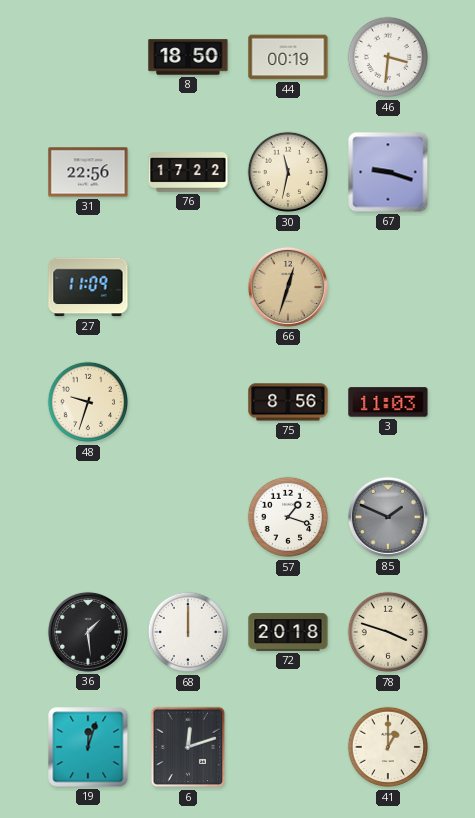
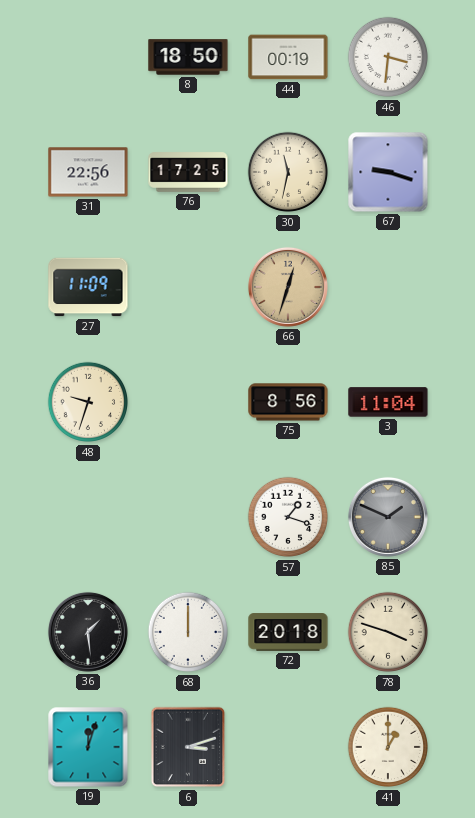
76: 17:22 -> 17:25
3: 11:03 -> 11:04
6: 12:12 -> 3:12
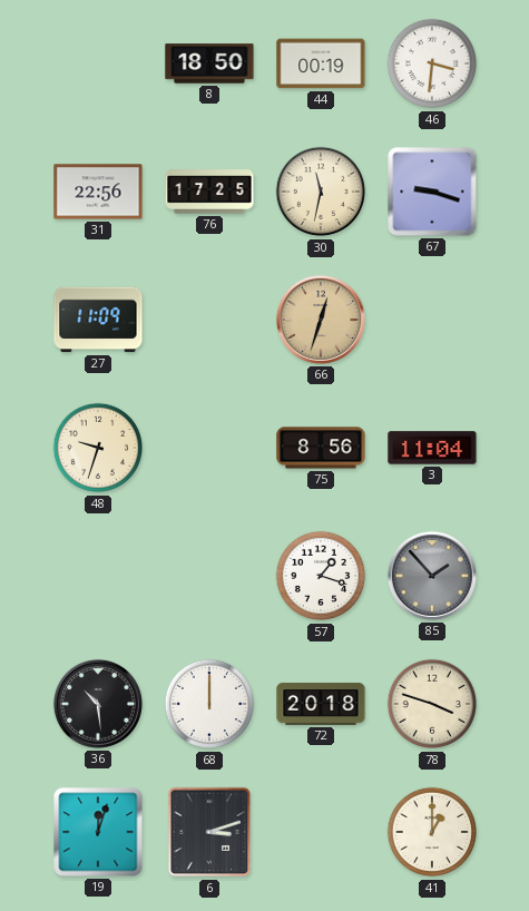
85: 1:49 -> 1:53
36: 1:29 -> 10:29
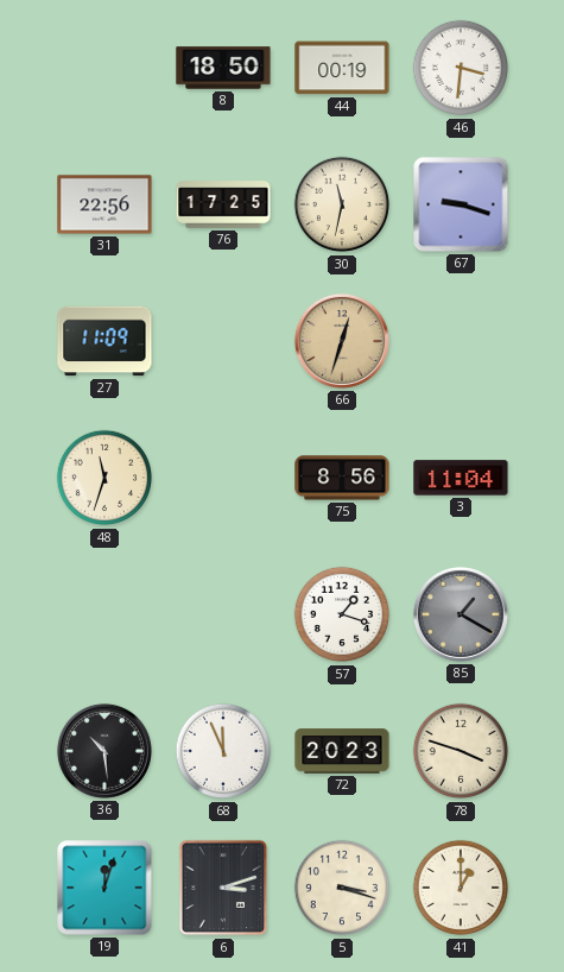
48: 9:33 -> 11:33
85: 1:53 -> 1:20
68: 12:00 -> 11:56
72: 20:18 -> 20:23
5: none -> 3:18
